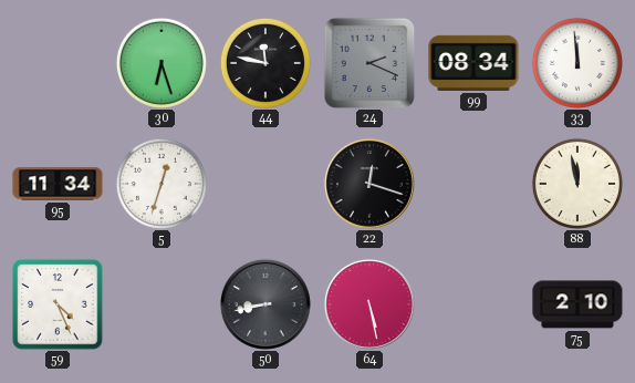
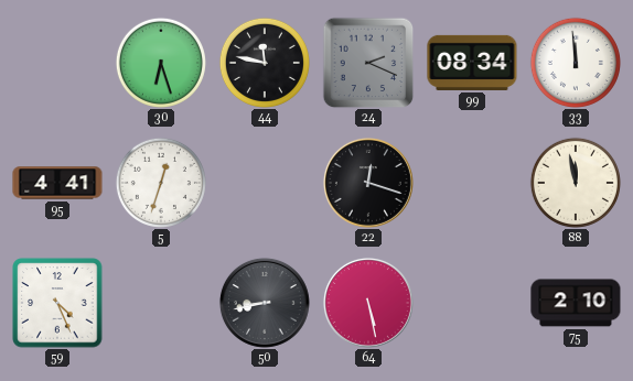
95: 11:34 -> 4:41
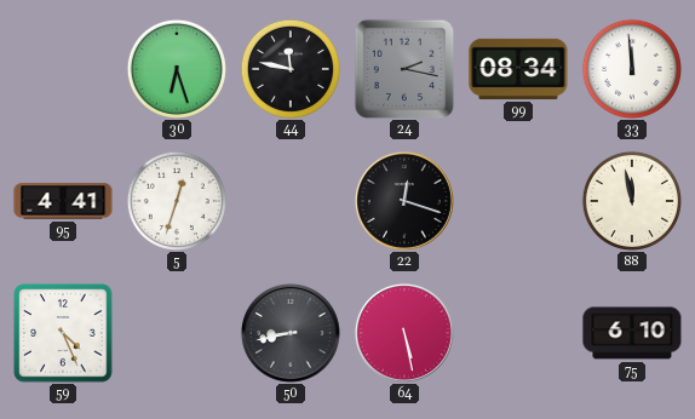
24: 2:19 -> 2:17
75: 2:10 -> 6:10
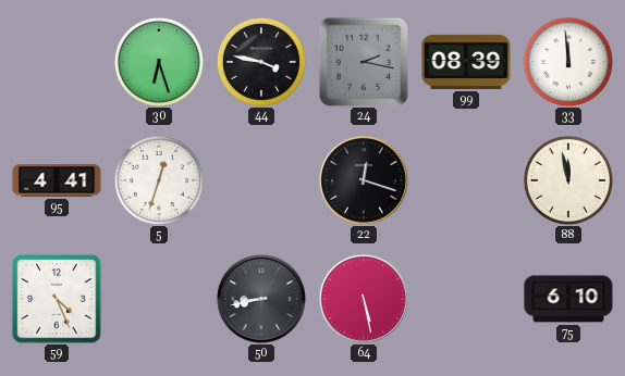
44: 11:47 -> 3:47
99: 08:34 -> 08:39
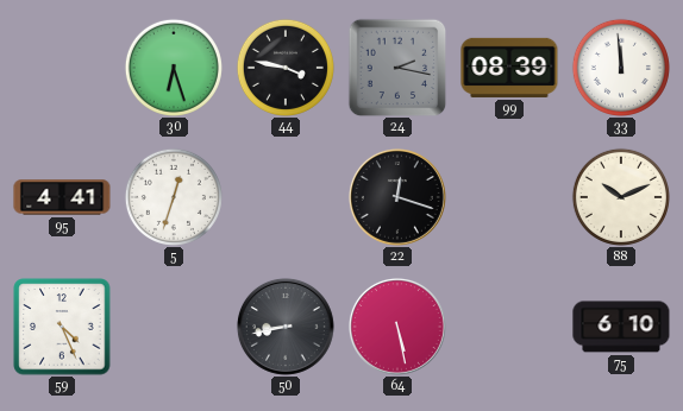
88: 11:58 -> 10:11
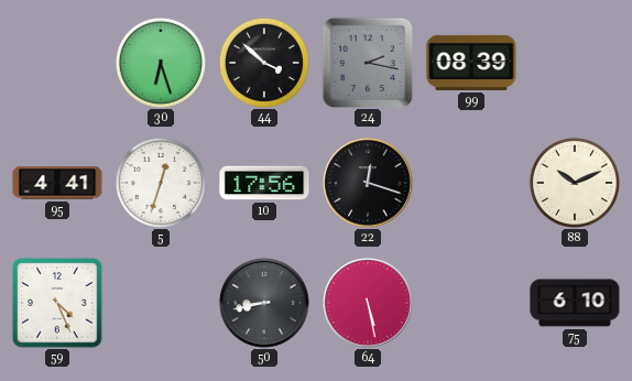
44: 3:47 -> 3:52
33: 11:59 -> none
10: none -> 17:56
